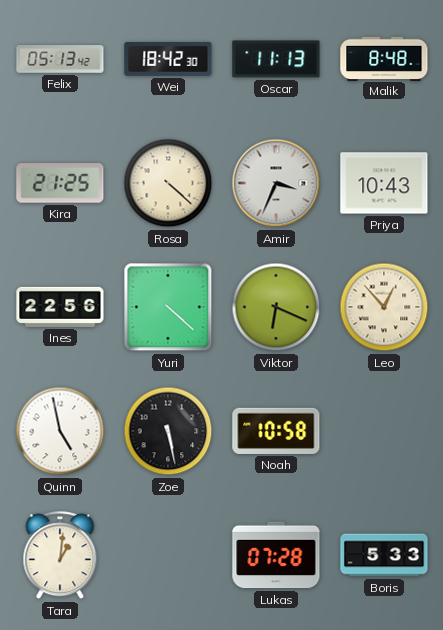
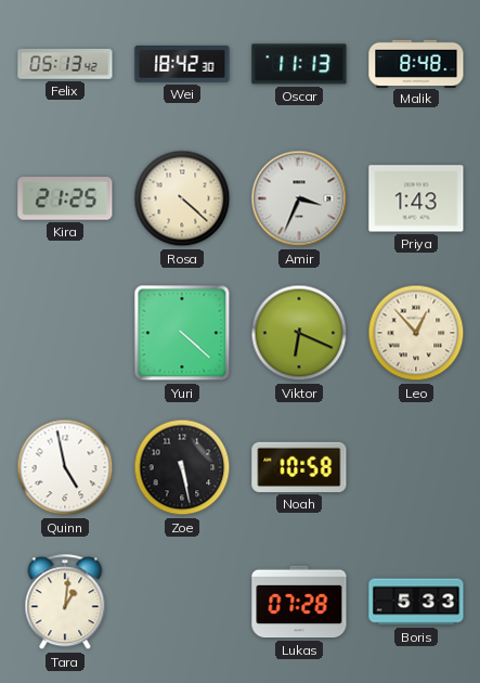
Priya: 10:43 -> 1:43
Ines: 22:56 -> none
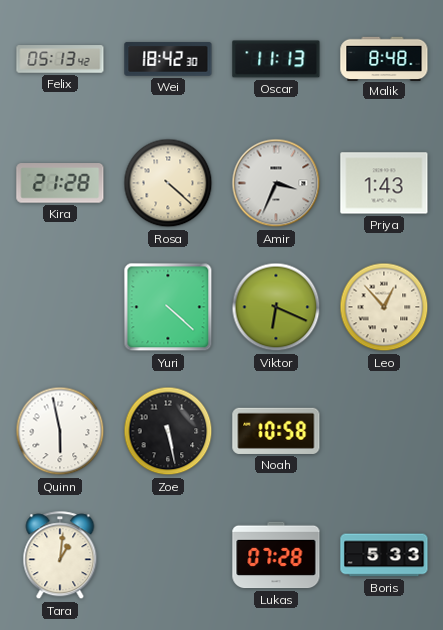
Kira: 21:25 -> 21:28
Quinn: 4:58 -> 5:58
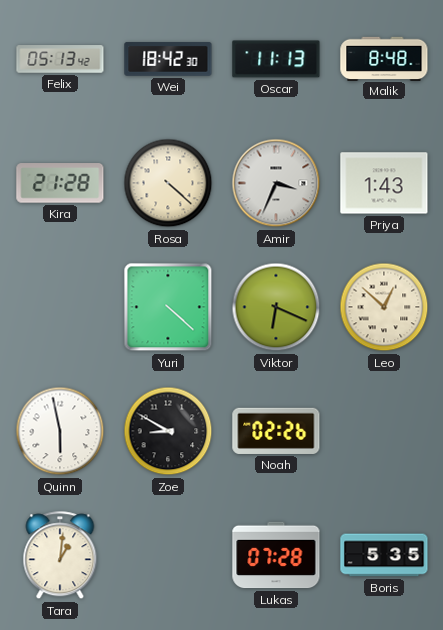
Leo: 12:53 -> 12:52
Zoe: 5:28 -> 8:50
Noah: 10:58 -> 02:26
Boris: 5:33 -> 5:35
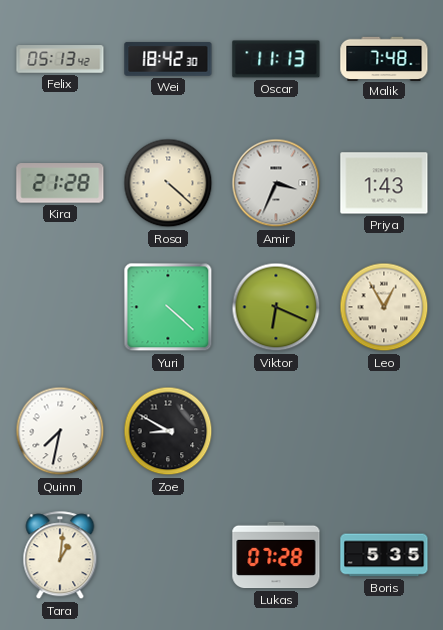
Malik: 8:48 -> 7:48
Leo: 12:52 -> 12:55
Quinn: 5:58 -> 7:32
Noah: 02:26 -> none
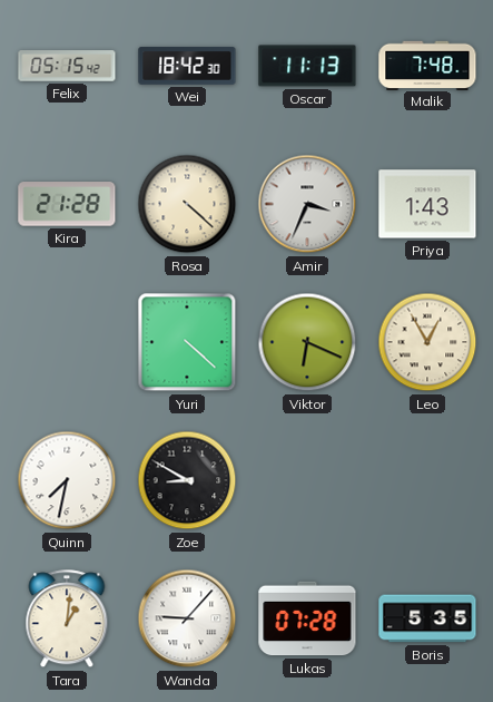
Felix: 05:13 -> 05:15
Wanda: none -> 9:07
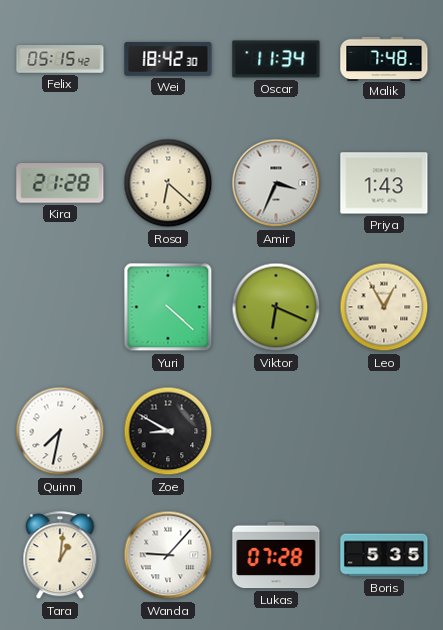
Oscar: 11:13 -> 11:34
Rosa: 4:22 -> 6:22
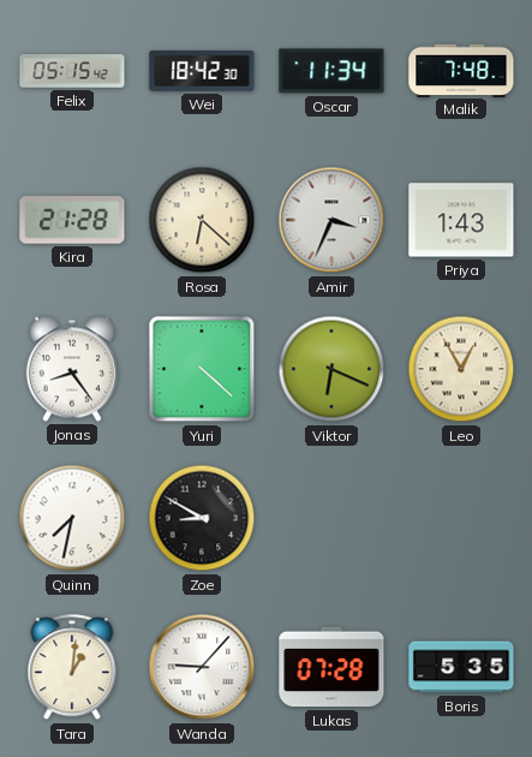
Jonas: none -> 8:24
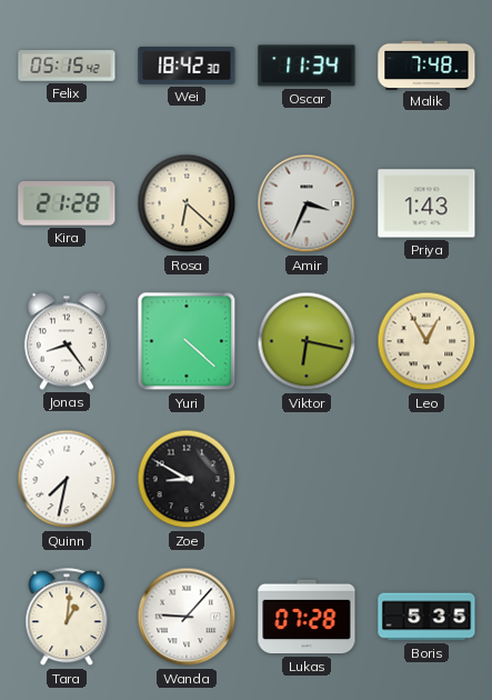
Viktor: 6:19 -> 6:17
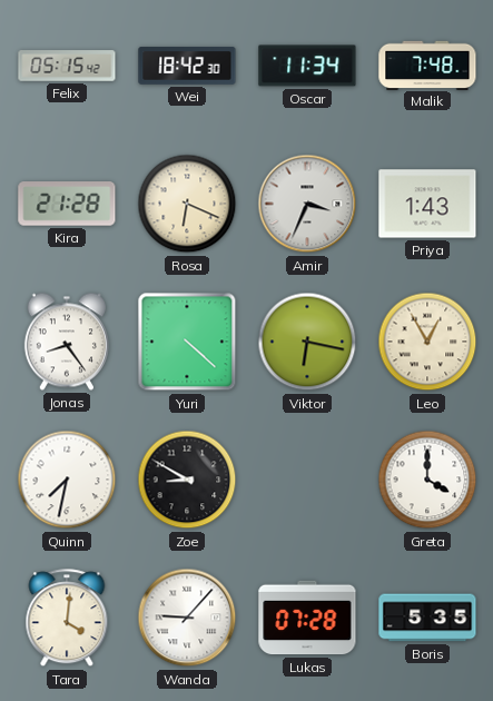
Rosa: 6:22 -> 6:19
Greta: none -> 4:00
Tara: 1:01 -> 4:01
